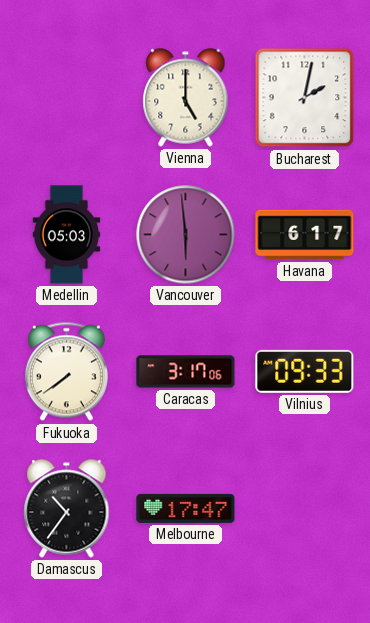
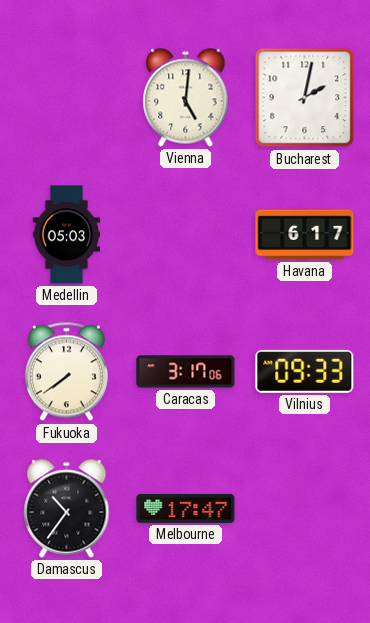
Vienna: 5:00 -> 5:01
Vancouver: 5:59 -> none
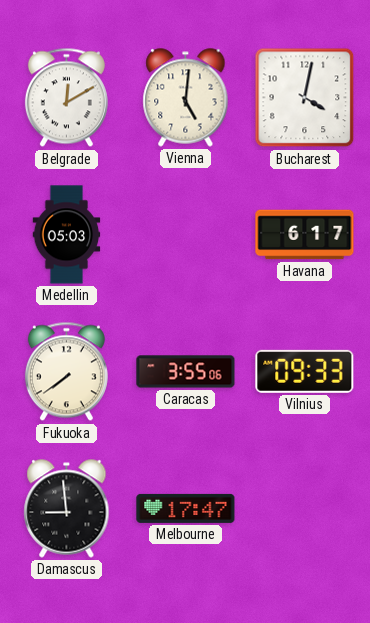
Belgrade: none -> 12:10
Bucharest: 2:02 -> 4:02
Caracas: 3:17 -> 3:55
Damascus: 10:36 -> 8:59
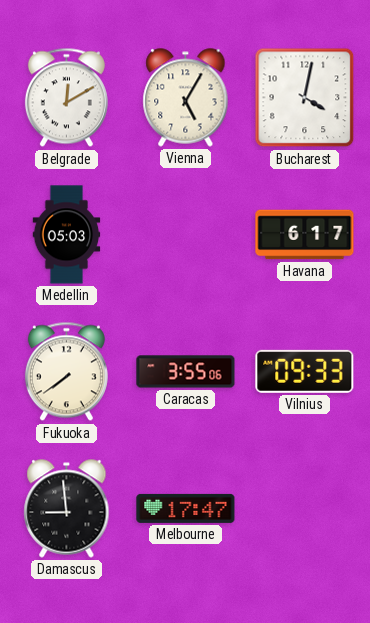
Vienna: 5:01 -> 5:05
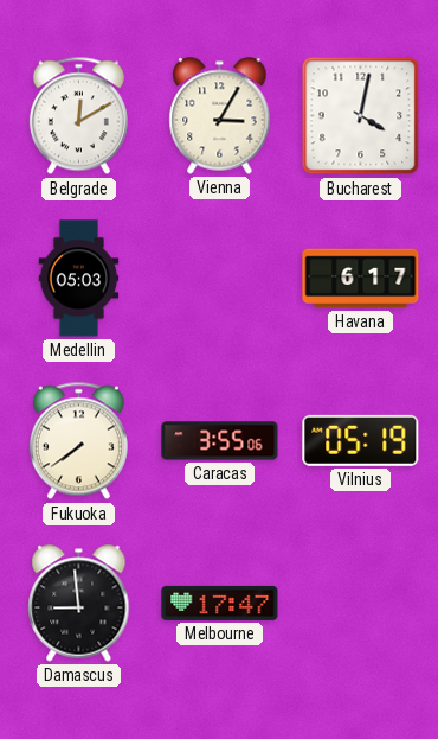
Vienna: 5:05 -> 3:05
Vilnius: 09:33 -> 05:19
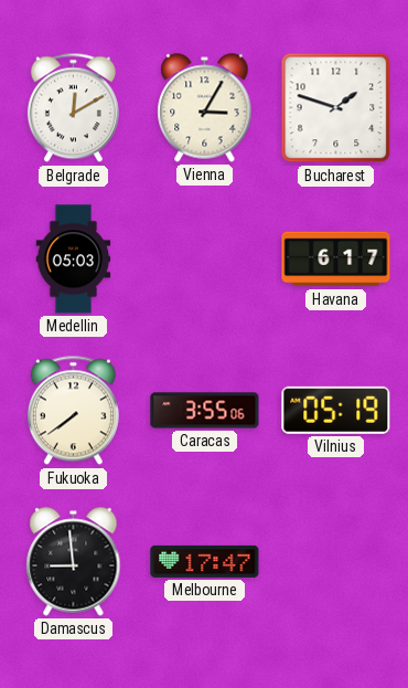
Bucharest: 4:02 -> 1:48
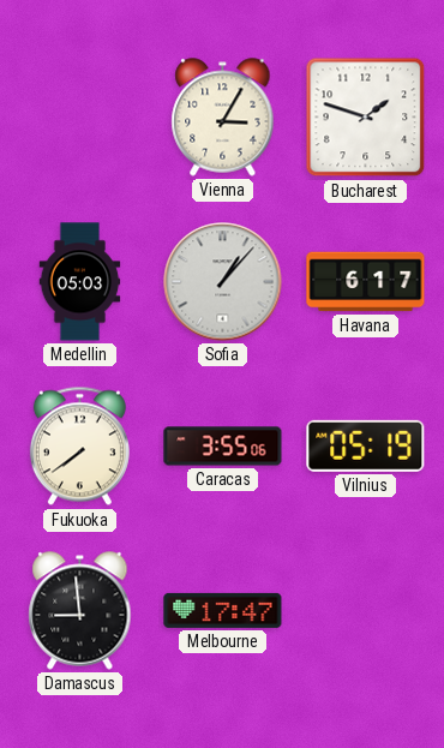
Belgrade: 12:10 -> none
Sofia: none -> 1:07
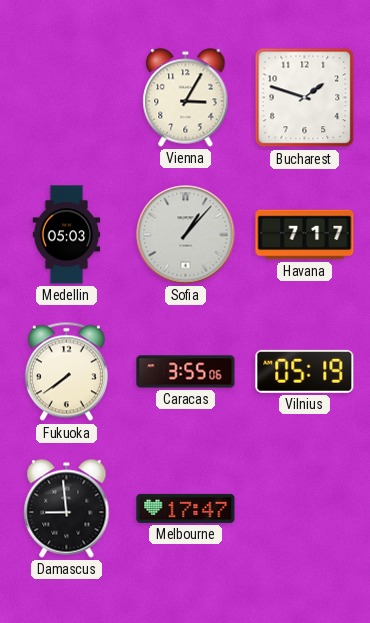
Havana: 6:17 -> 7:17
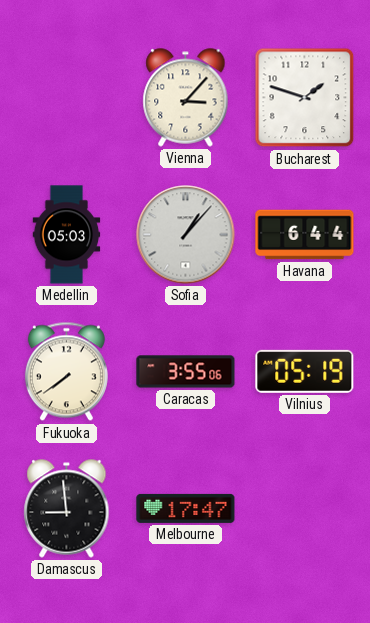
Vienna: 3:05 -> 3:07
Havana: 7:17 -> 6:44
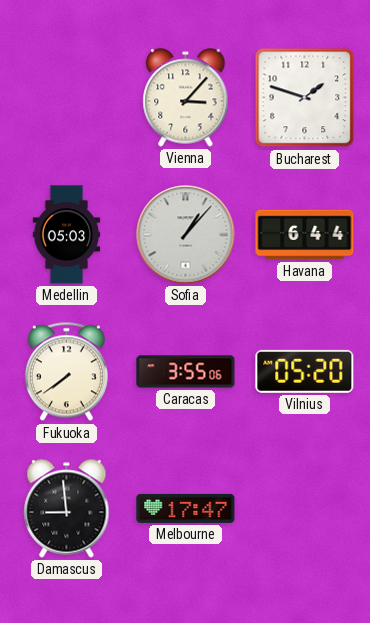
Vilnius: 05:19 -> 05:20
